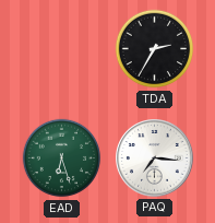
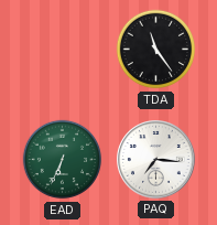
TDA: 2:35 -> 11:24
EAD: 6:27 -> 6:34
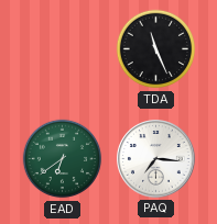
TDA: 11:24 -> 11:26
EAD: 6:34 -> 6:39
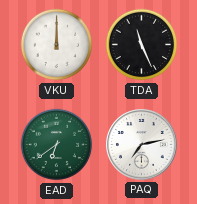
VKU: none -> 12:00
PAQ: 7:16 -> 7:13
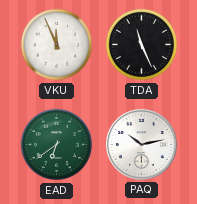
VKU: 12:00 -> 11:56
PAQ: 7:13 -> 10:13
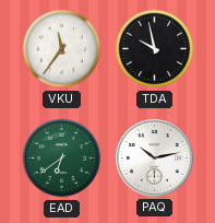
VKU: 11:56 -> 11:36
TDA: 11:26 -> 9:58
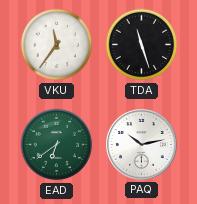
TDA: 9:58 -> 11:27
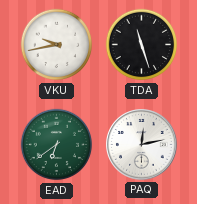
VKU: 11:36 -> 9:43
PAQ: 10:13 -> 12:13
